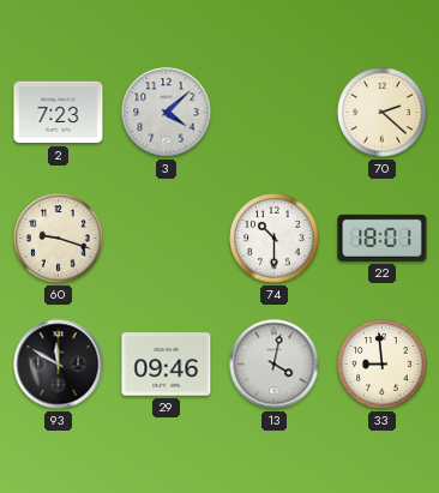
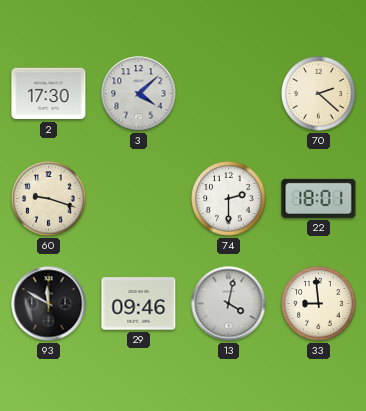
2: 7:23 -> 17:30
74: 10:30 -> 2:30
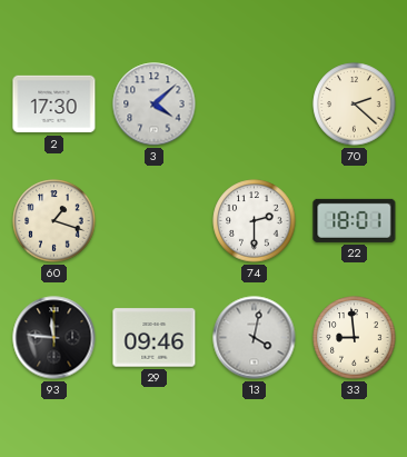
60: 9:18 -> 1:18
93: 11:50 -> 11:46
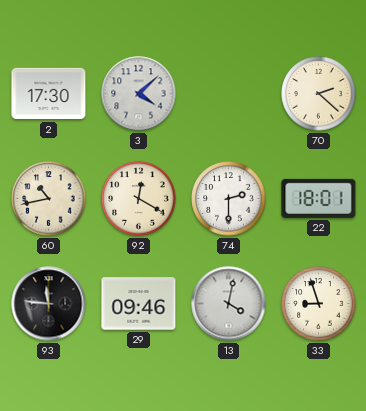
60: 1:18 -> 10:43
92: none -> 12:20
33: 8:59 -> 8:57
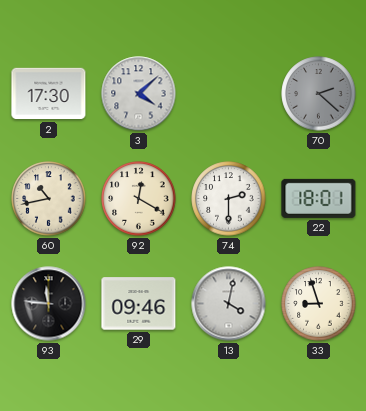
70 dial: cream -> grey
